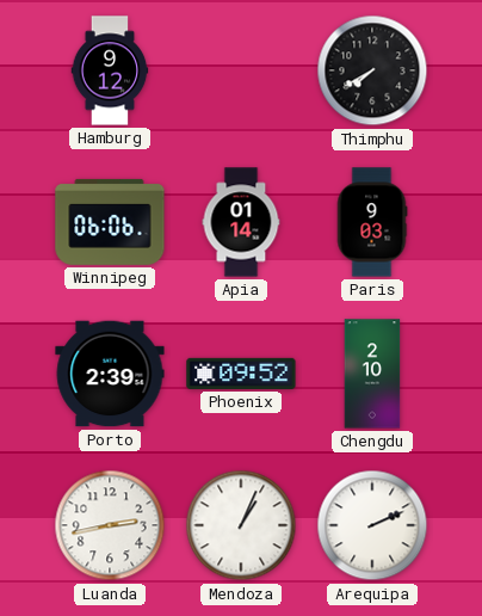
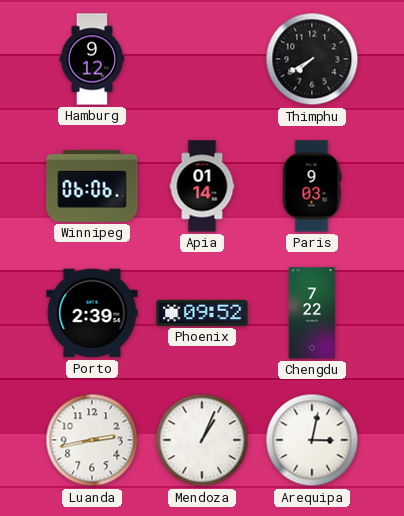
Chengdu: 2:10 -> 7:22
Arequipa: 2:11 -> 3:02
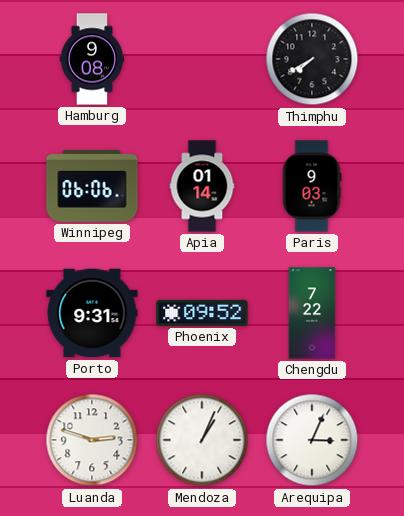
Hamburg: 9:12 -> 9:08
Porto: 2:39 -> 9:31
Luanda: 2:43 -> 2:48
Arequipa: 3:02 -> 3:04
